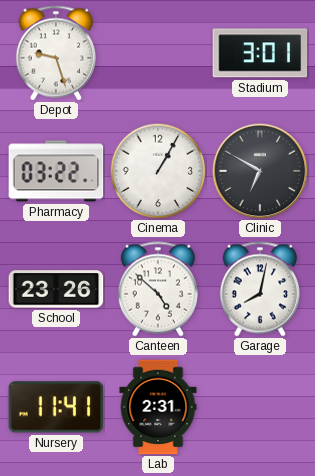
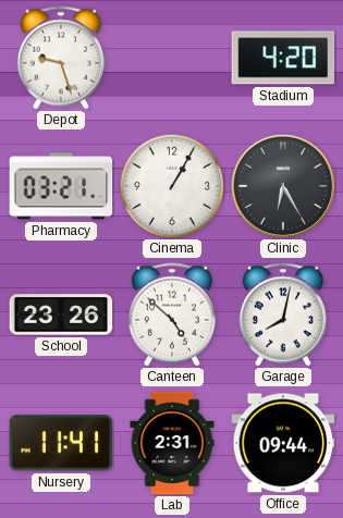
Stadium: 3:01 -> 4:20
Pharmacy: 03:22 -> 03:21
Clinic: 6:50 -> 6:25
Office: none -> 09:44
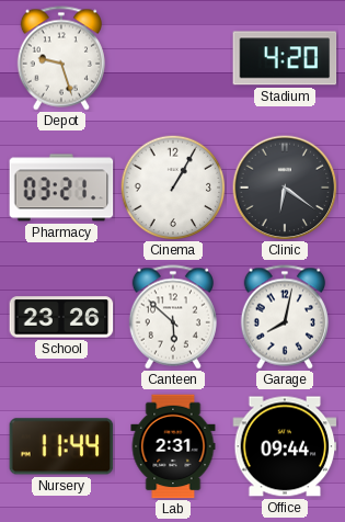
Clinic: 6:25 -> 6:21
Canteen: 4:52 -> 5:52
Nursery: 11:41 -> 11:44
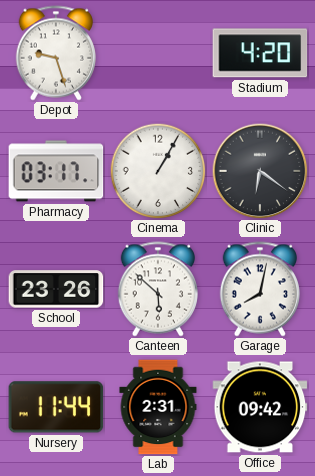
Pharmacy: 03:21 -> 03:17
Office: 09:44 -> 09:42
